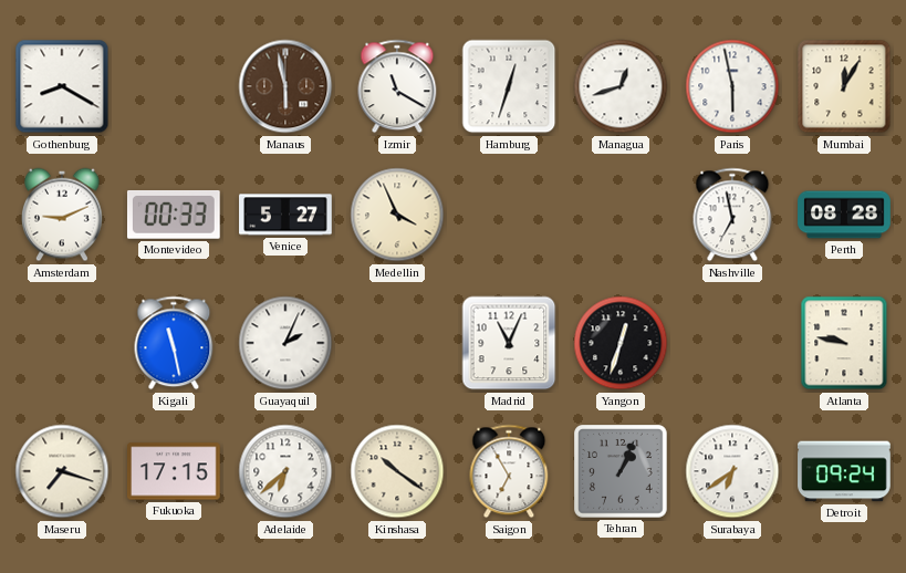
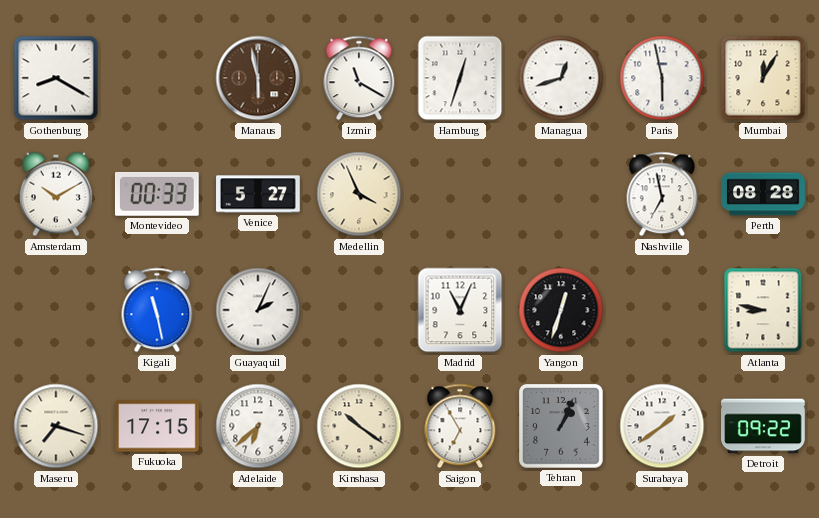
Amsterdam: 9:11 -> 10:10
Atlanta: 9:47 -> 8:47
Surabaya: 6:39 -> 1:39
Detroit: 09:24 -> 09:22
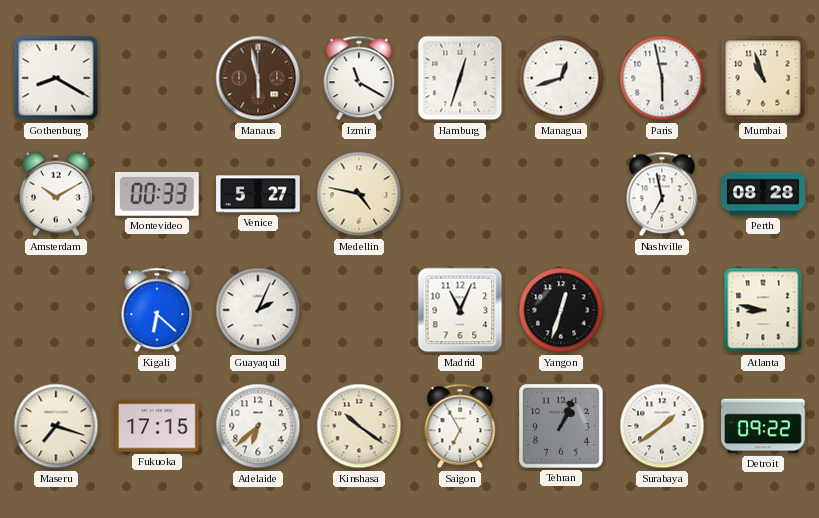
Mumbai: 12:05 -> 10:57
Medellin: 3:56 -> 4:47
Kigali: 11:28 -> 6:22
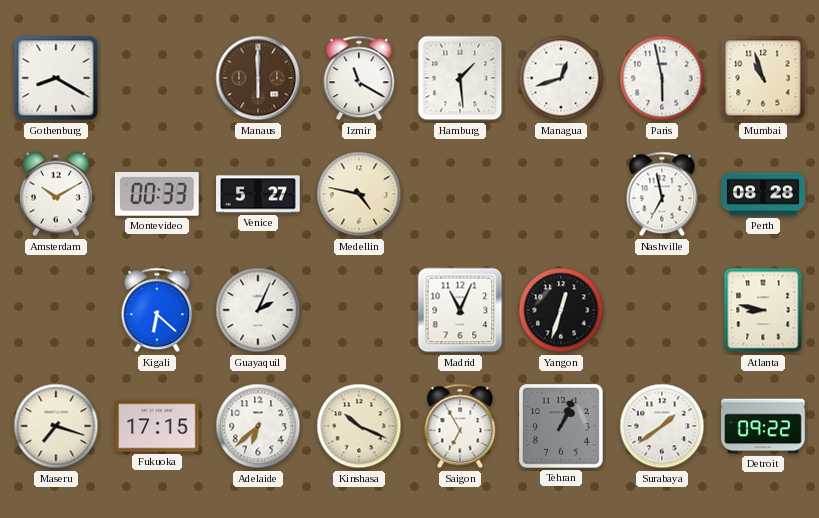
Manaus: 5:58 -> 6:00
Hamburg: 12:33 -> 1:29
Kinshasa: 10:21 -> 10:19
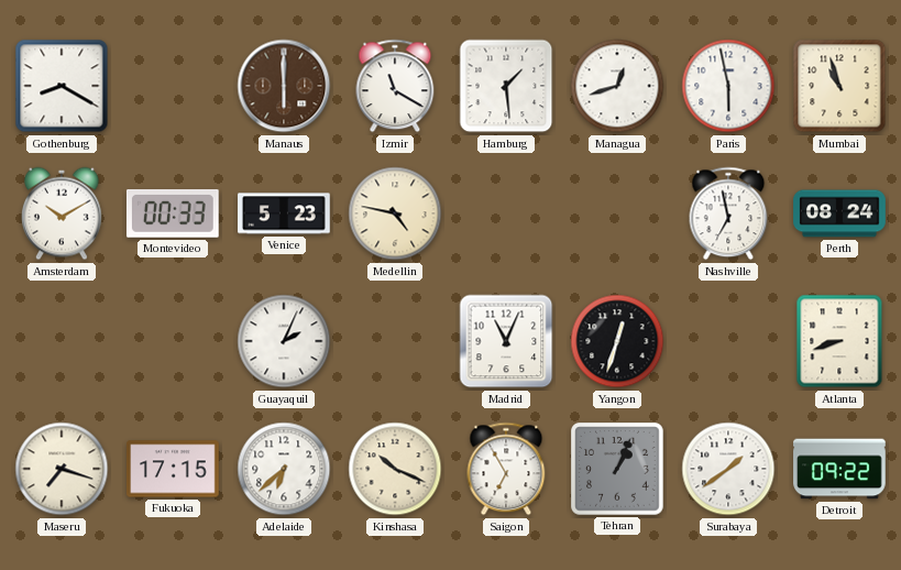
Venice: 5:27 -> 5:23
Perth: 08:28 -> 08:24
Kigali: 6:22 -> none
Atlanta: 8:47 -> 8:42
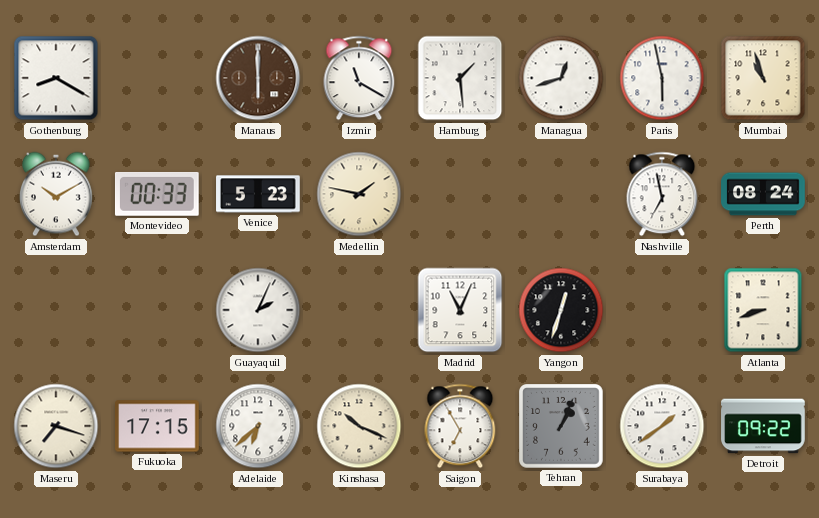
Medellin: 4:47 -> 1:47
